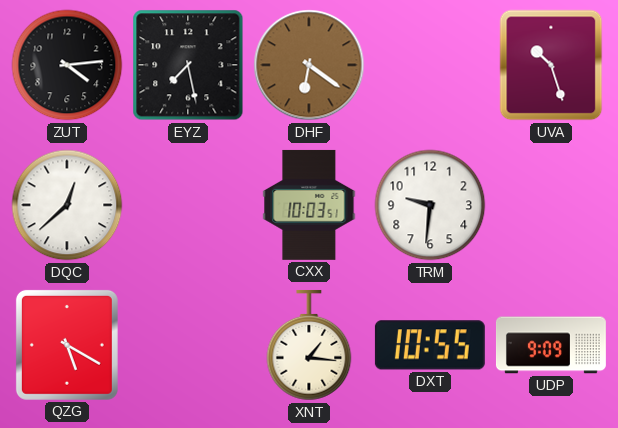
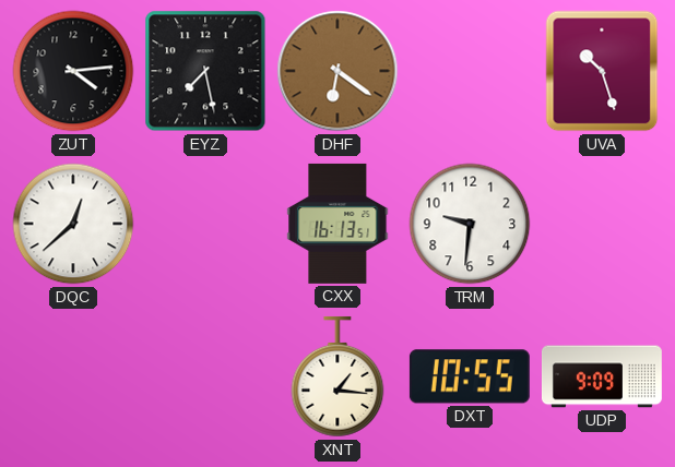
CXX: 10:03 -> 16:13
QZG: 5:20 -> none
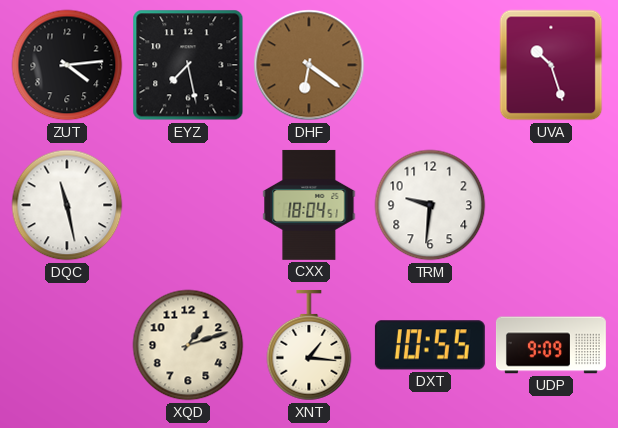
DQC: 12:38 -> 11:28
CXX: 16:13 -> 18:04
XQD: none -> 1:12
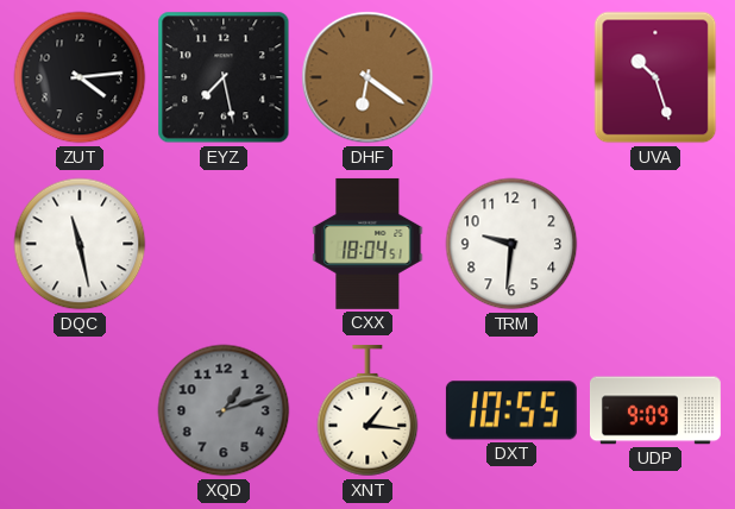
XQD dial: cream -> grey
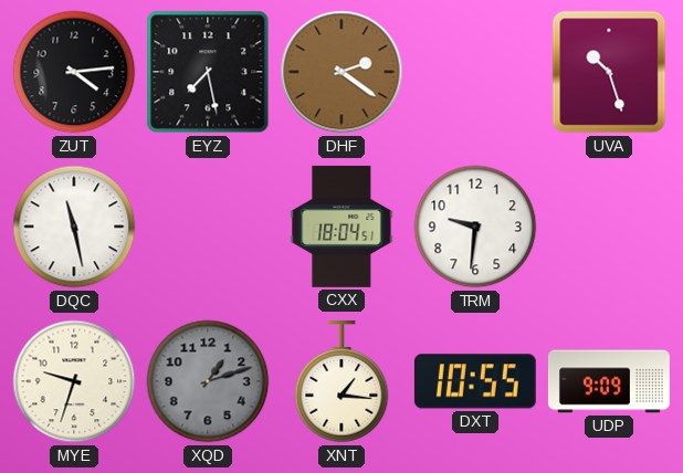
DHF: 6:21 -> 2:21
MYE: none -> 9:33
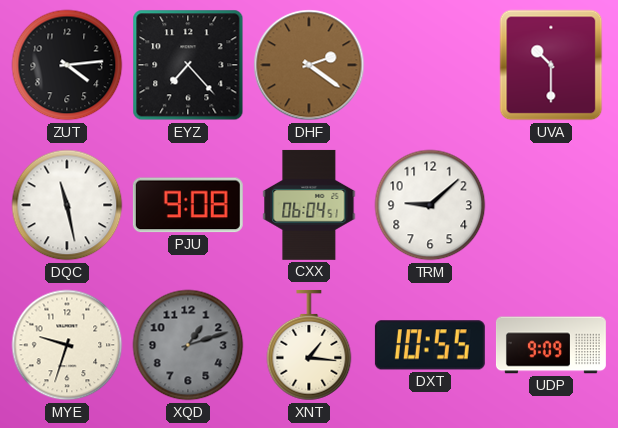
EYZ: 7:28 -> 7:23
UVA: 10:27 -> 10:30
PJU: none -> 9:08
CXX: 18:04 -> 06:04
TRM: 9:31 -> 9:08
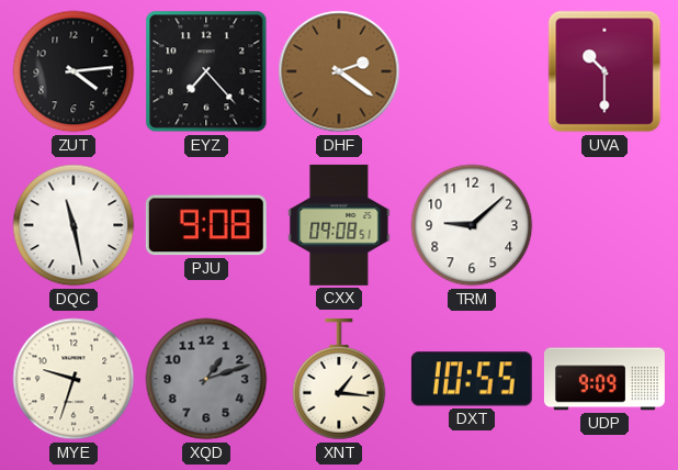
CXX: 06:04 -> 09:08
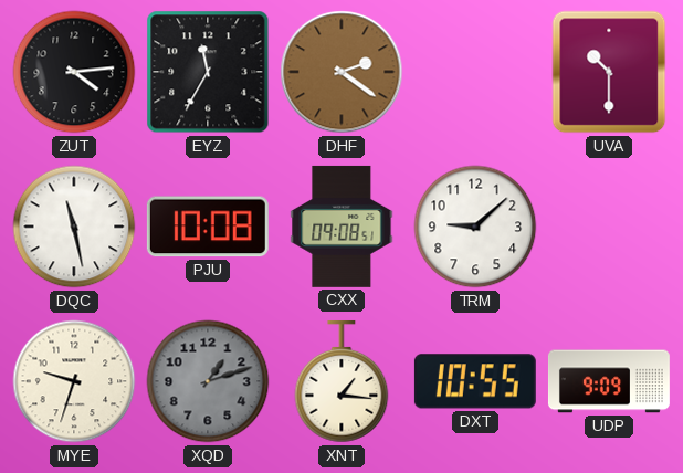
EYZ: 7:23 -> 11:35
PJU: 9:08 -> 10:08
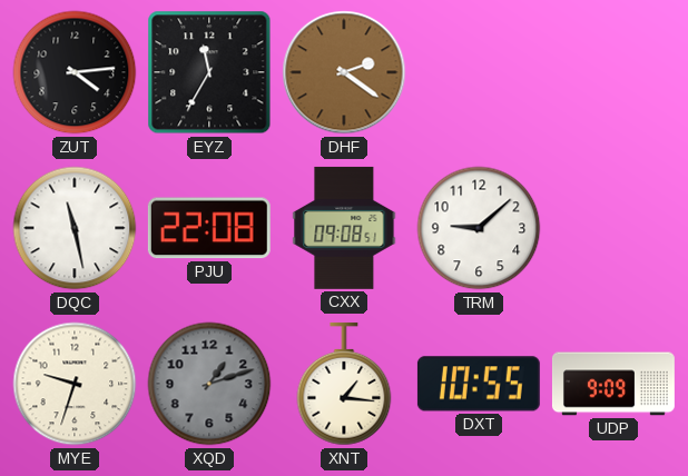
UVA: 10:30 -> none
PJU: 10:08 -> 22:08
